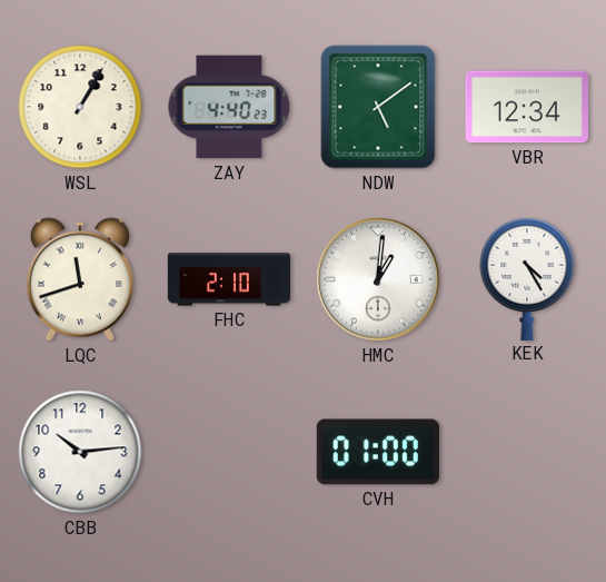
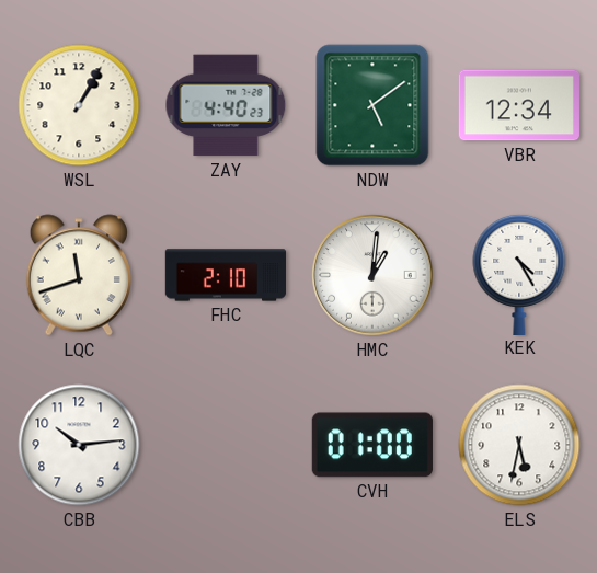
ELS: none -> 5:32
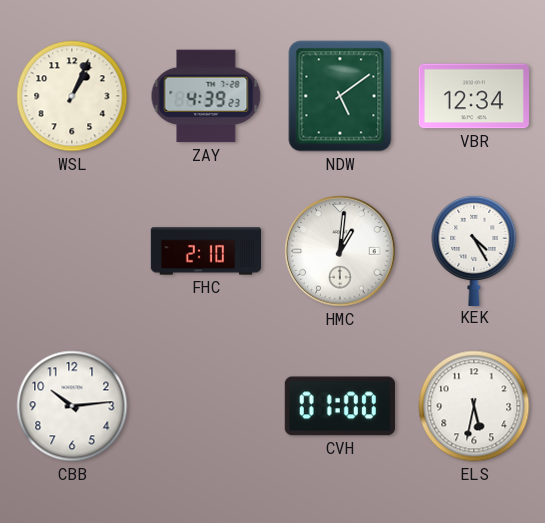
WSL: 1:05 -> 1:04
ZAY: 4:40 -> 4:39
LQC: 11:42 -> none
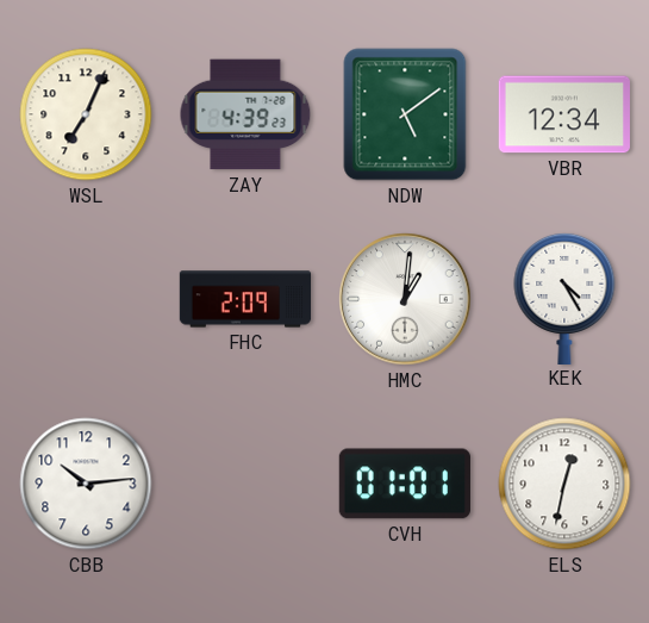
WSL: 1:04 -> 7:04
FHC: 2:10 -> 2:09
CVH: 01:00 -> 01:01
ELS: 5:32 -> 12:32
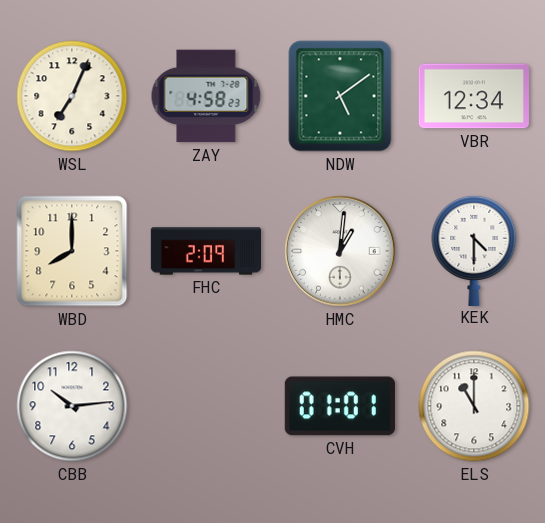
ZAY: 4:39 -> 4:58
WBD: none -> 8:00
KEK: 4:25 -> 4:30
ELS: 12:32 -> 11:00
